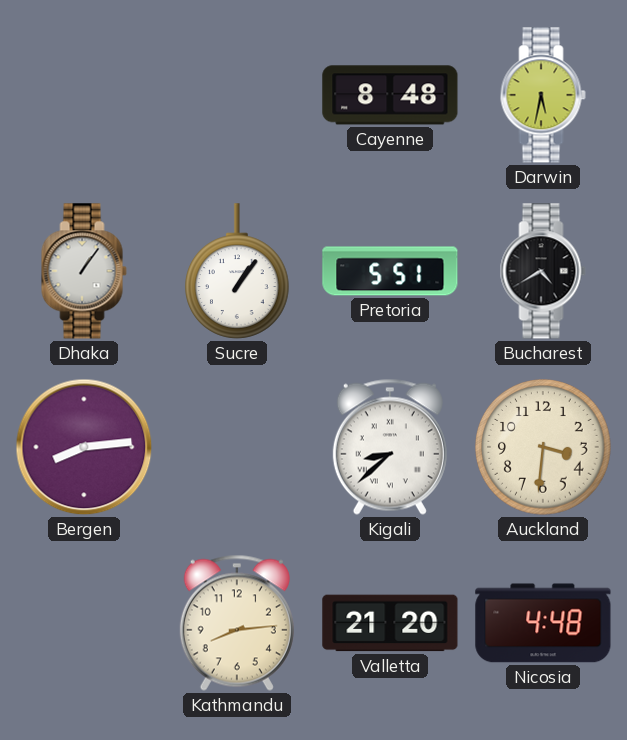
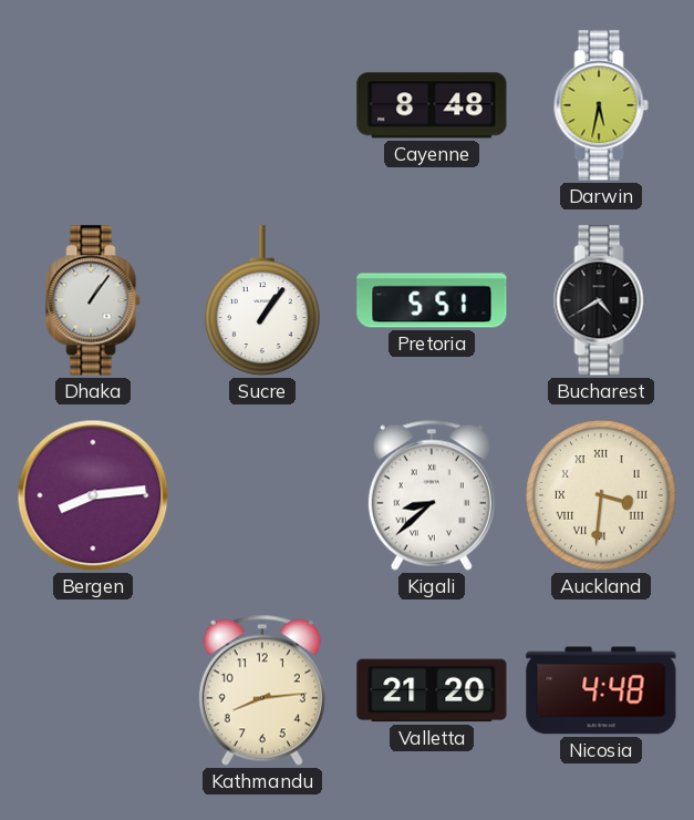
Auckland numerals: Arabic -> Roman
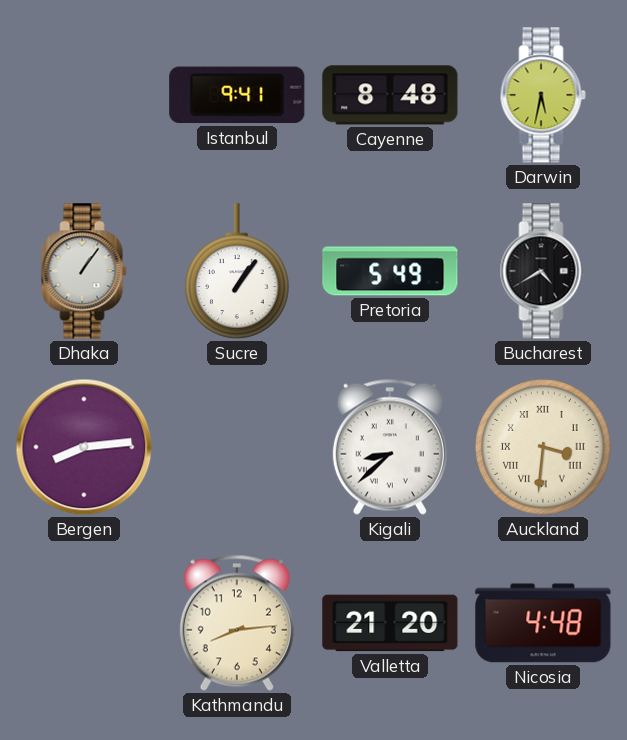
Istanbul: none -> 9:41
Pretoria: 5:51 -> 5:49
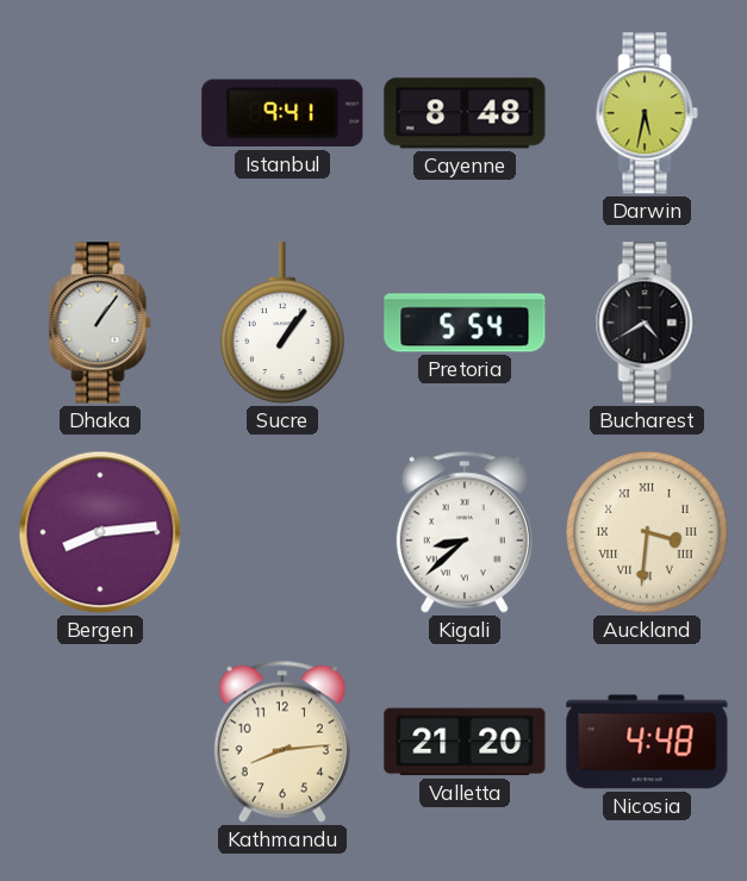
Pretoria: 5:49 -> 5:54
